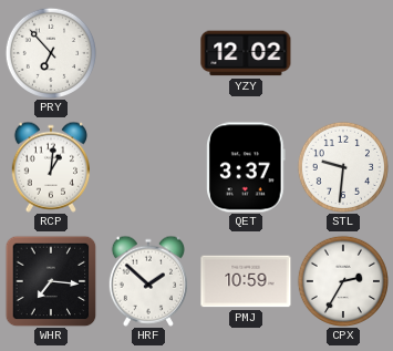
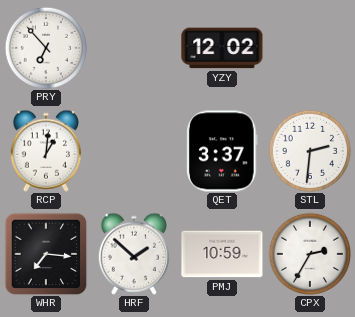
STL: 9:31 -> 2:31
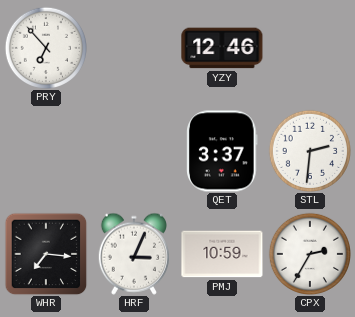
YZY: 12:02 -> 12:46
RCP: 1:01 -> none
HRF: 1:52 -> 3:04
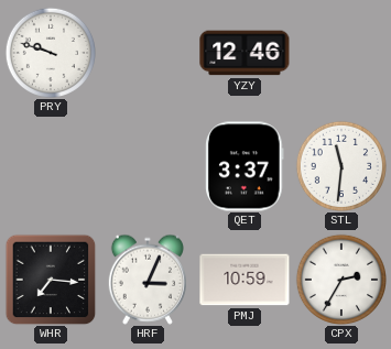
PRY: 6:53 -> 9:48
STL: 2:31 -> 11:31
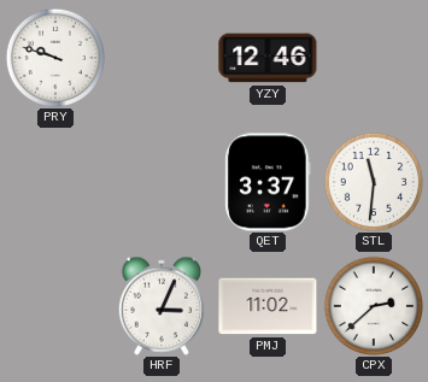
WHR: 7:16 -> none
PMJ: 10:59 -> 11:02
CPX: 2:35 -> 2:38
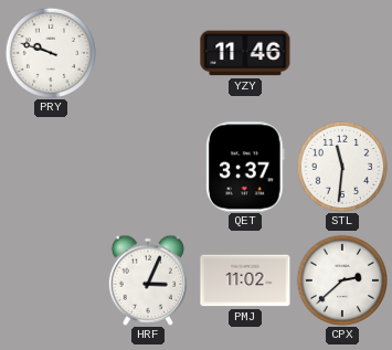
YZY: 12:46 -> 11:46
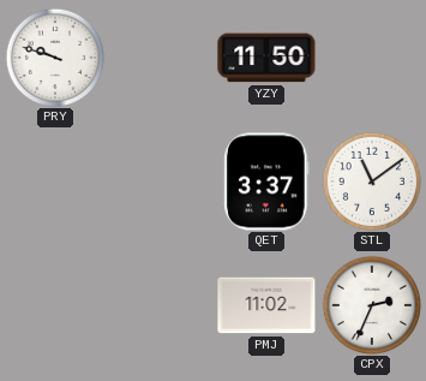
YZY: 11:46 -> 11:50
STL: 11:31 -> 11:09
HRF: 3:04 -> none
CPX: 2:38 -> 2:34
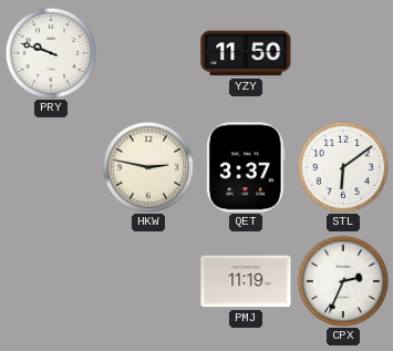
HKW: none -> 2:47
STL: 11:09 -> 6:09
PMJ: 11:02 -> 11:19
